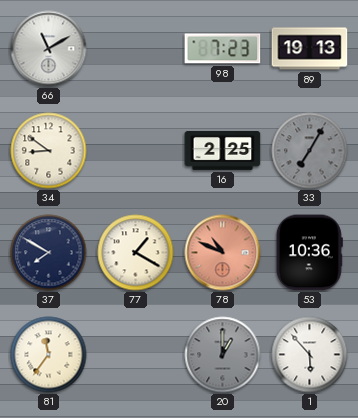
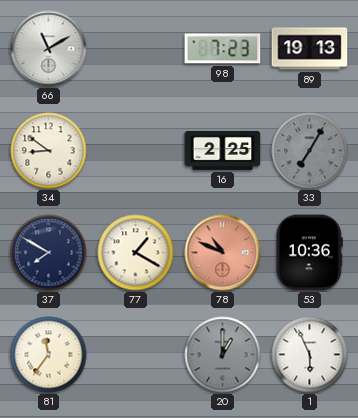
1: 5:53 -> 5:56
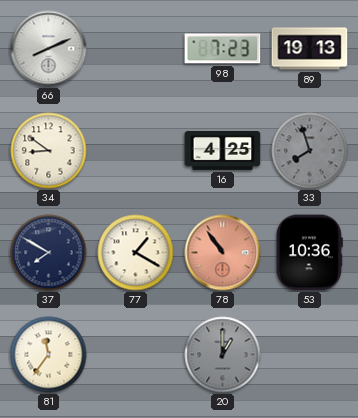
66: 11:10 -> 8:11
16: 2:25 -> 4:25
33: 7:05 -> 7:57
78: 10:49 -> 10:54
1: 5:56 -> none
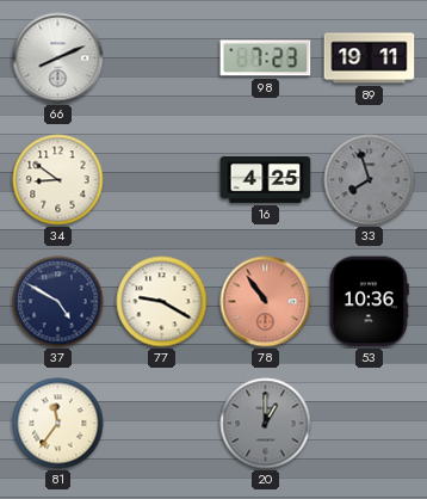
89: 19:13 -> 19:11
37: 7:50 -> 4:50
77: 1:20 -> 9:20
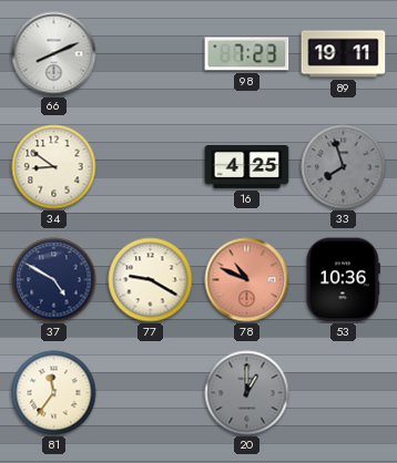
78: 10:54 -> 10:49
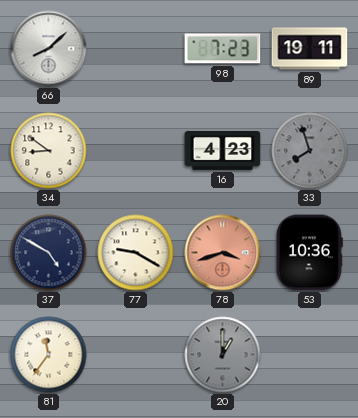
66: 8:11 -> 8:08
16: 4:25 -> 4:23
78: 10:49 -> 3:42
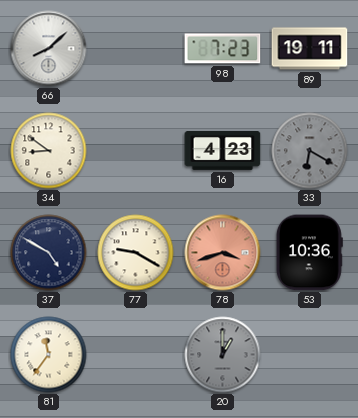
33: 7:57 -> 6:20
